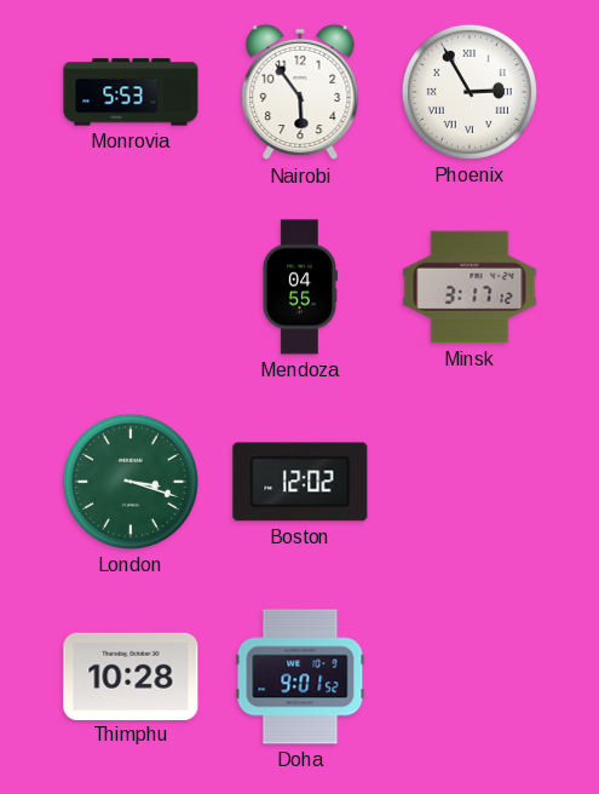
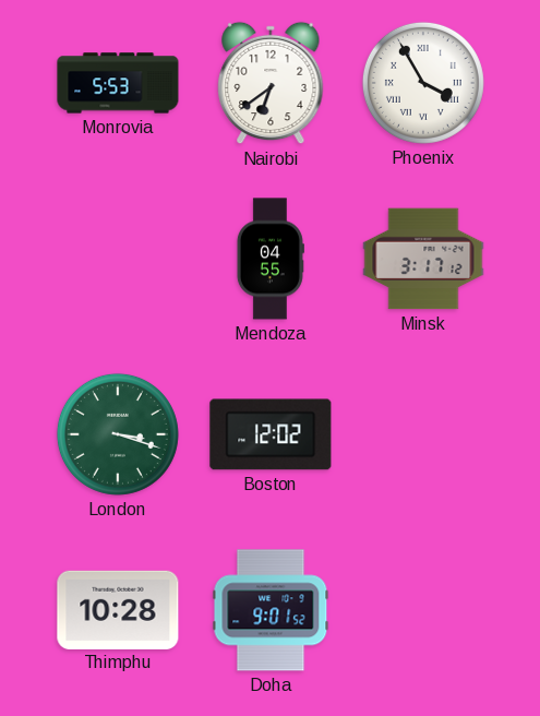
Nairobi: 5:54 -> 6:39
Phoenix: 2:55 -> 3:55
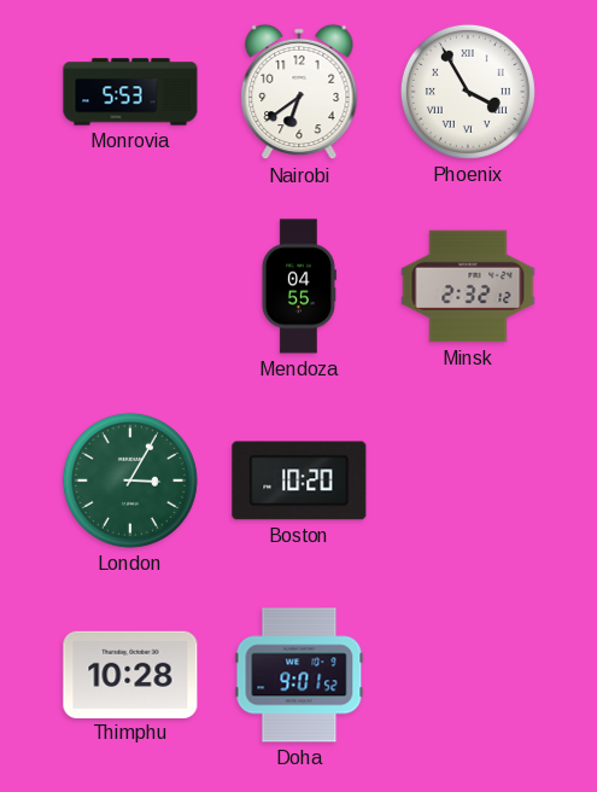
Minsk: 3:17 -> 2:32
London: 3:18 -> 3:05
Boston: 12:02 -> 10:20
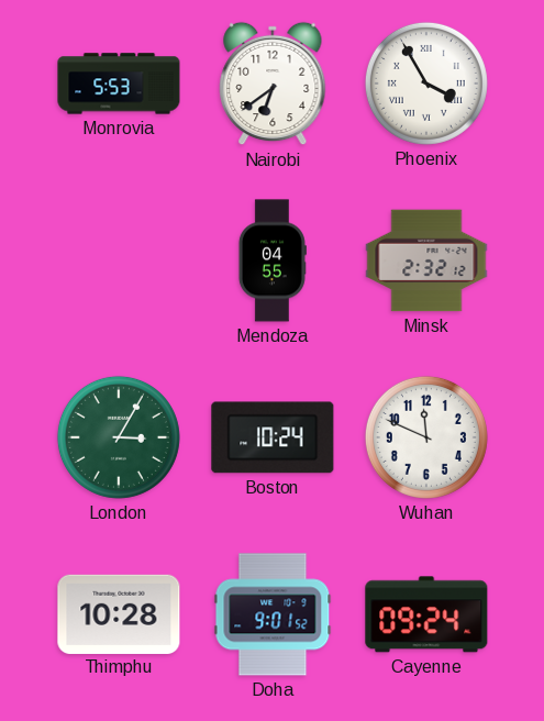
Boston: 10:20 -> 10:24
Wuhan: none -> 11:49
Cayenne: none -> 09:24
